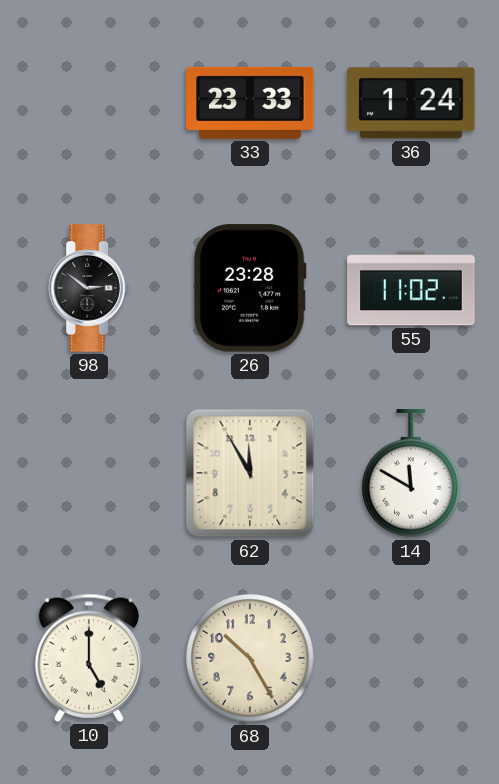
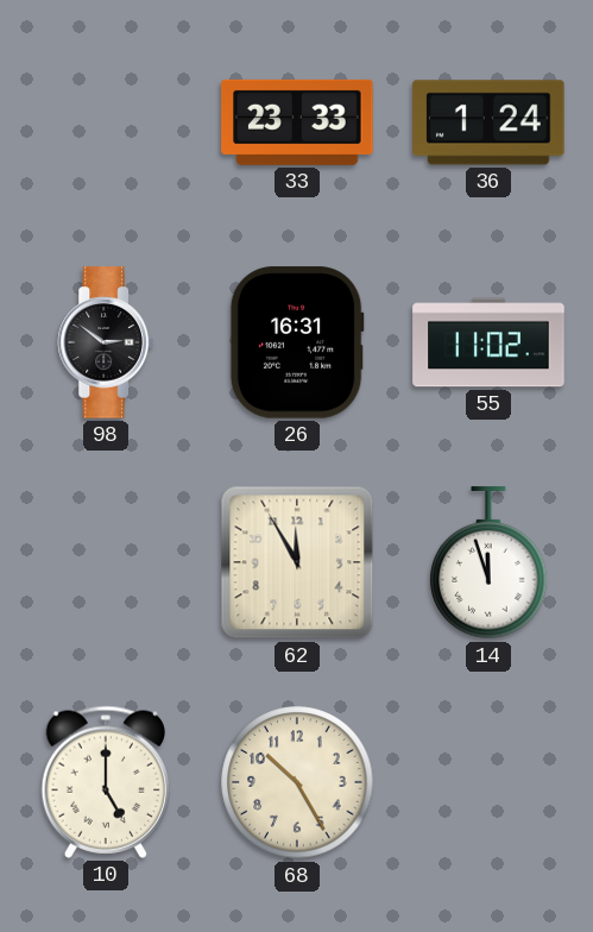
26: 23:28 -> 16:31
14: 11:50 -> 11:57
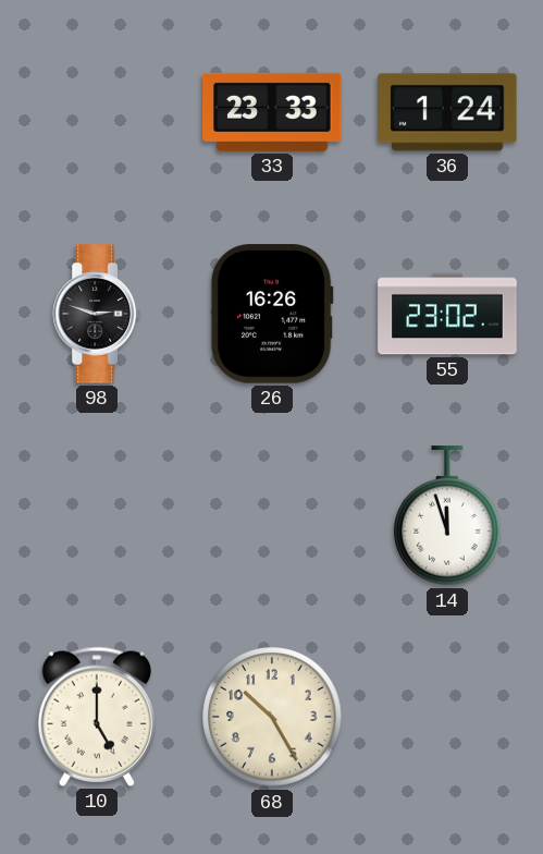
98: 2:51 -> 2:48
26: 16:31 -> 16:26
55: 11:02 -> 23:02
62: 11:55 -> none
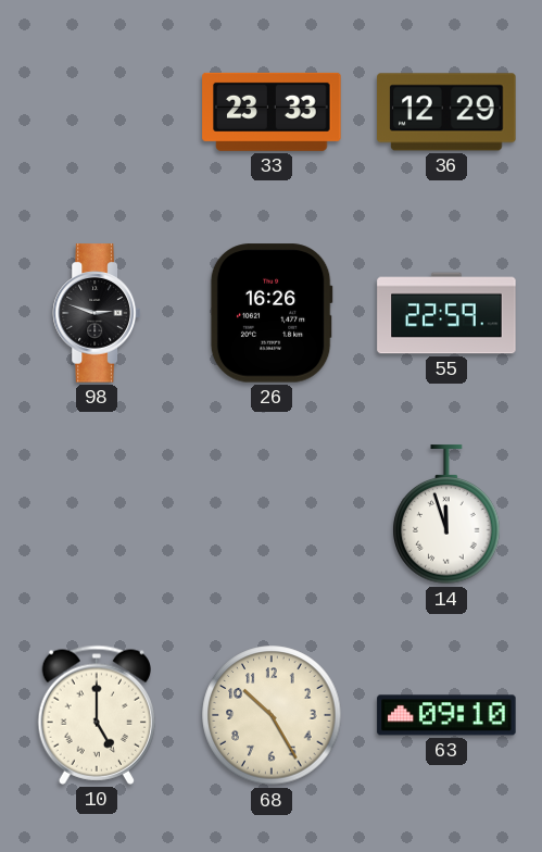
36: 1:24 -> 12:29
55: 23:02 -> 22:59
63: none -> 09:10
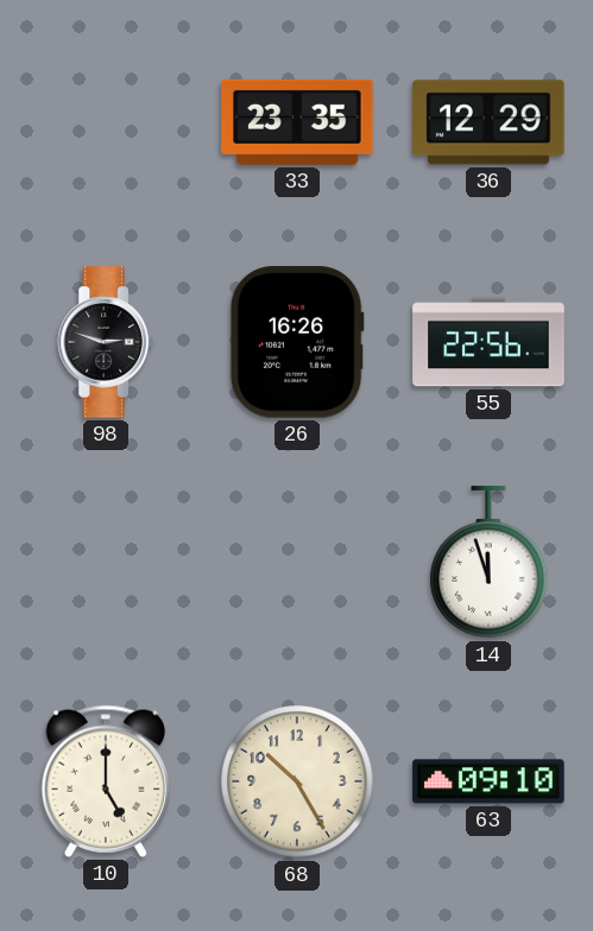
33: 23:33 -> 23:35
55: 22:59 -> 22:56
